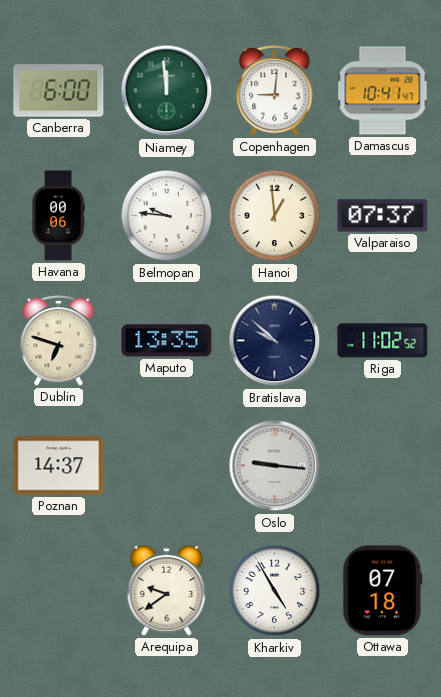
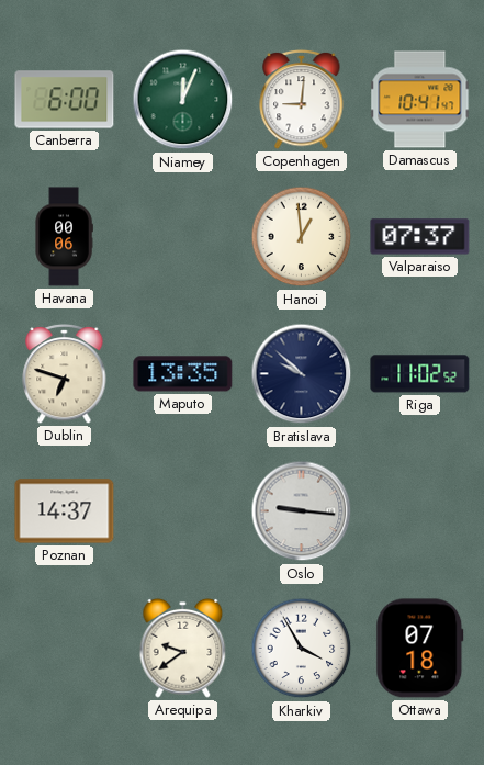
Niamey: 11:59 -> 12:04
Belmopan: 9:46 -> none
Kharkiv: 4:55 -> 3:55
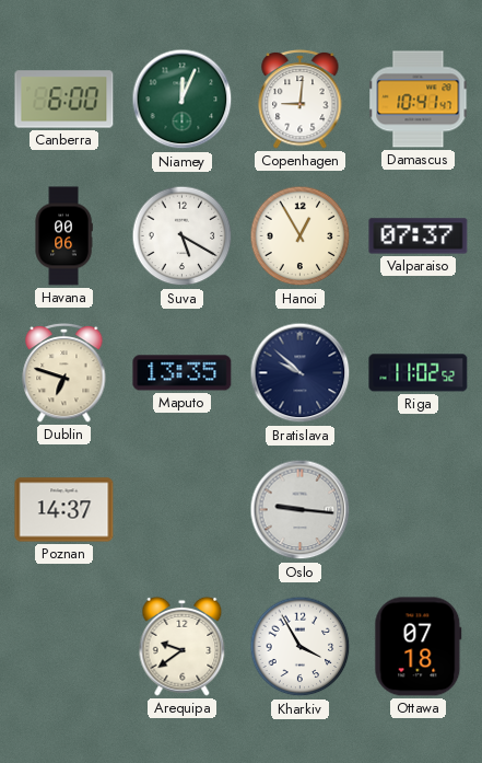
Suva: none -> 5:20
Hanoi: 12:59 -> 12:55
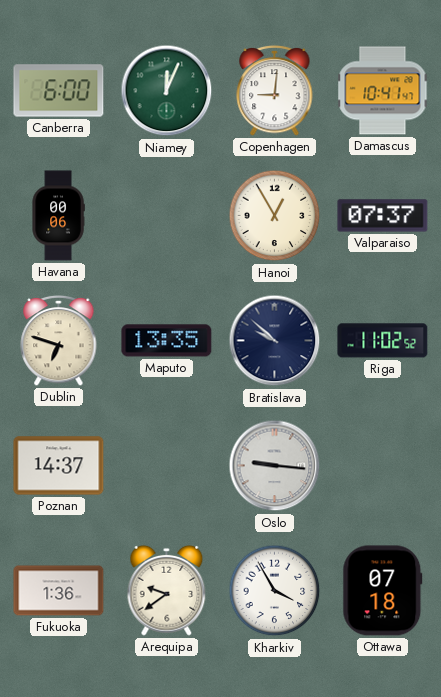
Suva: 5:20 -> none
Fukuoka: none -> 1:36
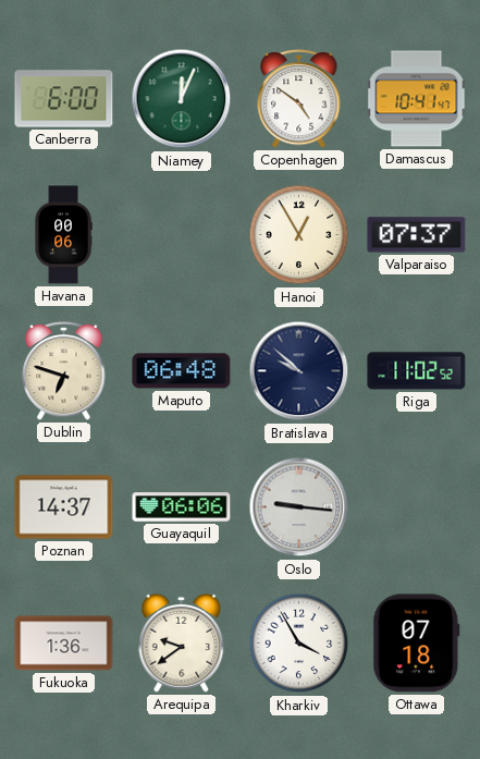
Copenhagen: 9:01 -> 4:51
Maputo: 13:35 -> 06:48
Guayaquil: none -> 06:06
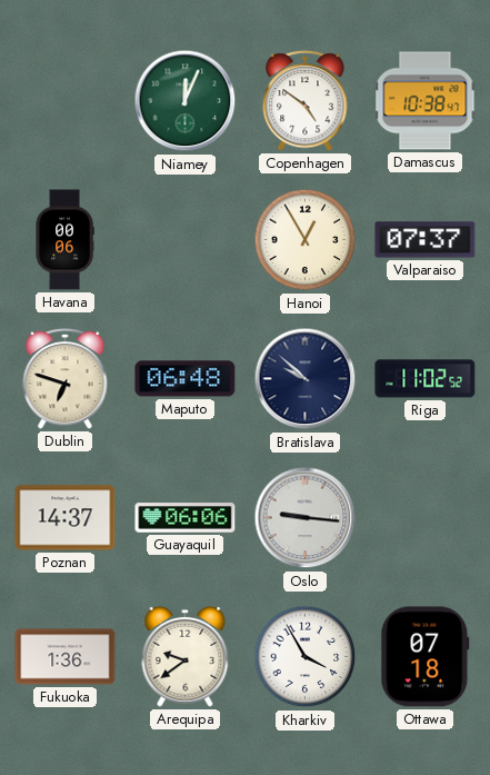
Canberra: 6:00 -> none
Damascus: 10:41 -> 10:38
